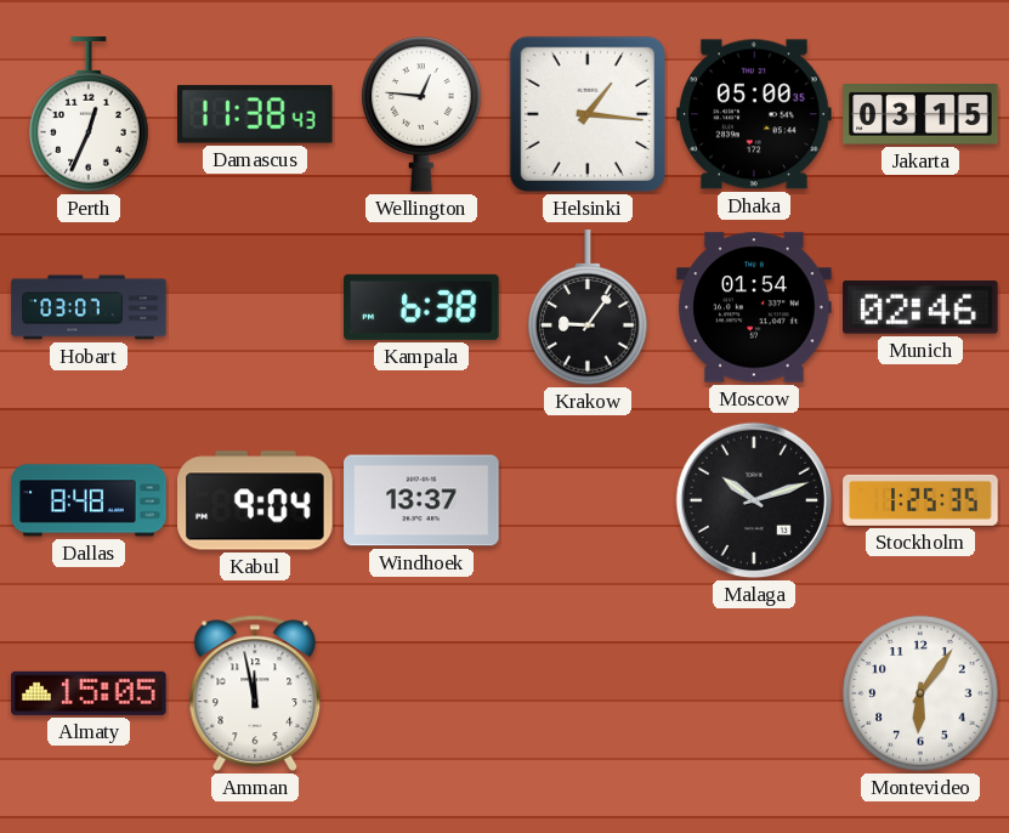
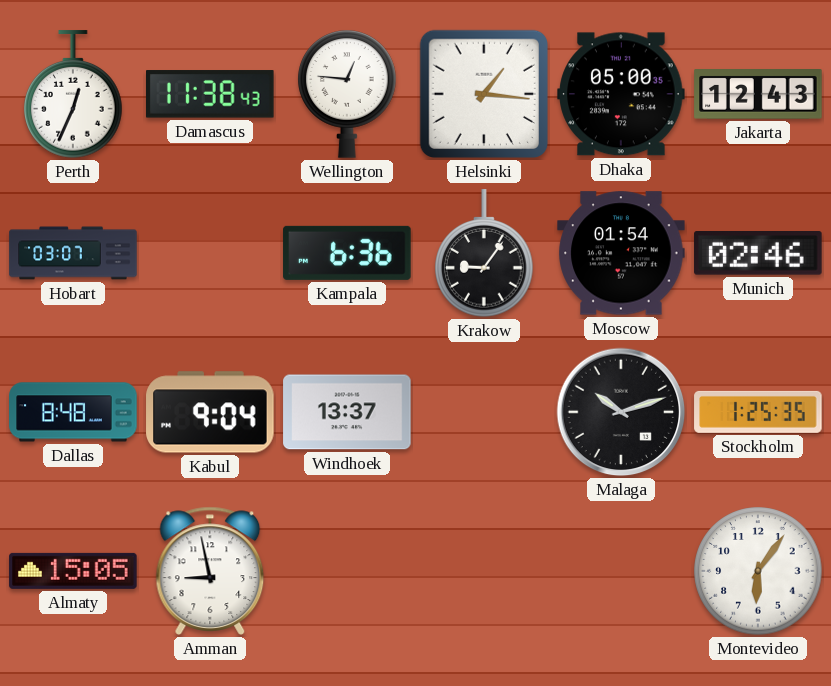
Jakarta: 03:15 -> 12:43
Kampala: 6:38 -> 6:36
Amman: 11:58 -> 8:58
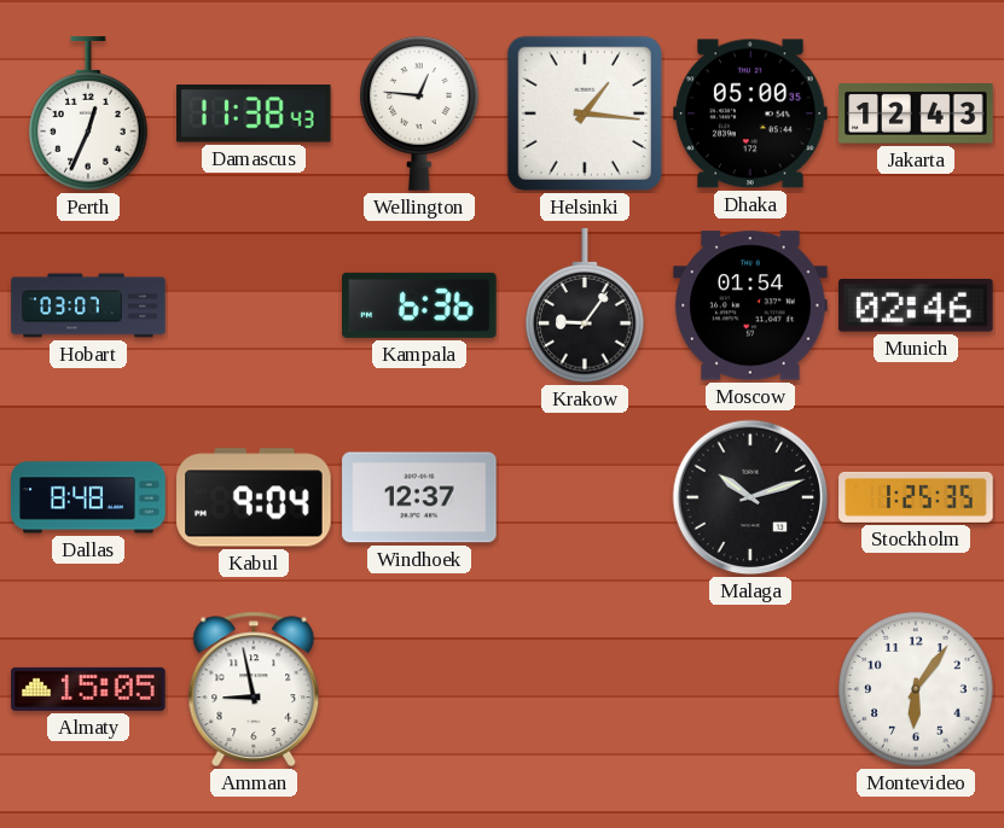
Windhoek: 13:37 -> 12:37
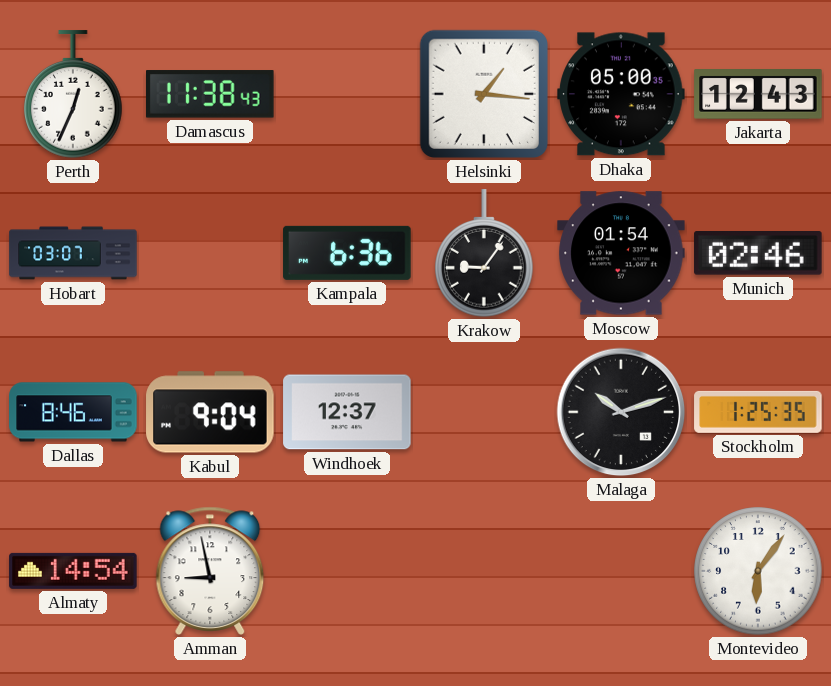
Wellington: 12:46 -> none
Dallas: 8:48 -> 8:46
Almaty: 15:05 -> 14:54
